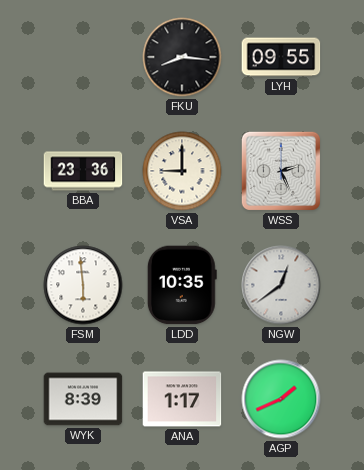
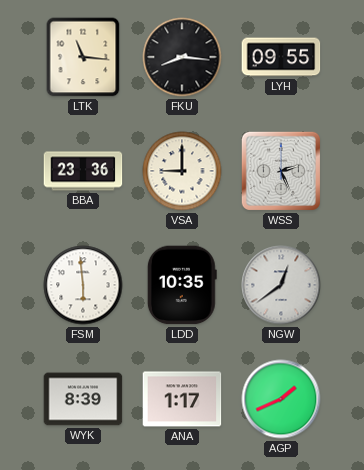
LTK: none -> 11:16
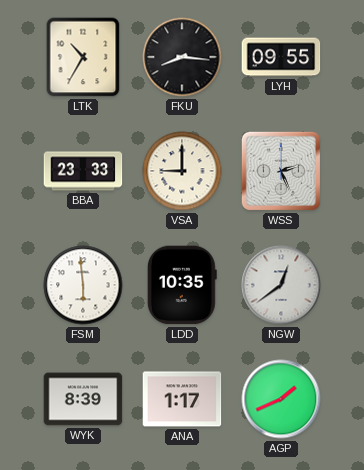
LTK: 11:16 -> 10:35
BBA: 23:36 -> 23:33
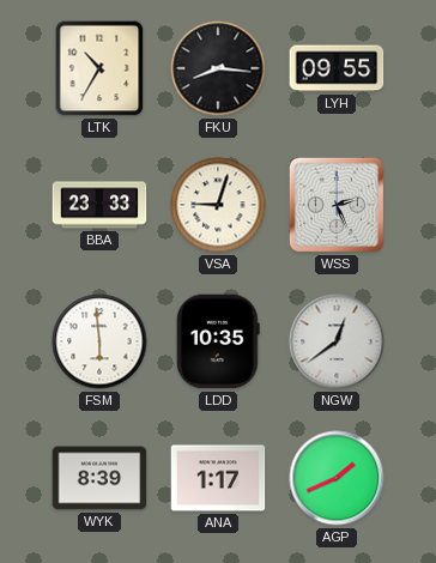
VSA: 9:00 -> 9:03
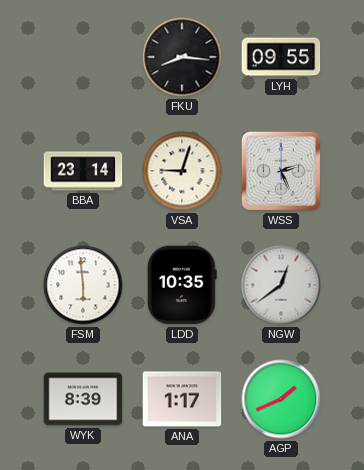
LTK: 10:35 -> none
BBA: 23:33 -> 23:14
